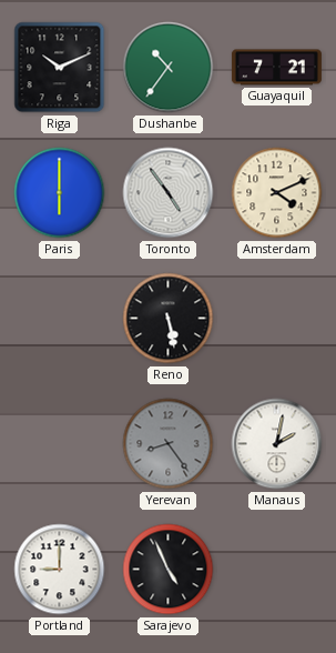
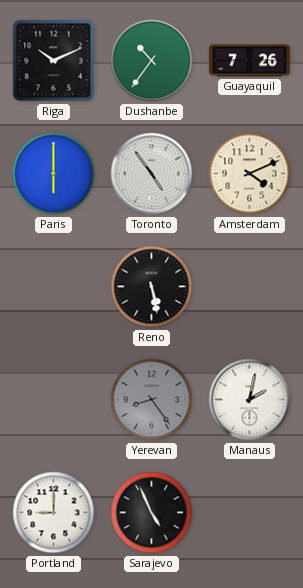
Guayaquil: 7:21 -> 7:26
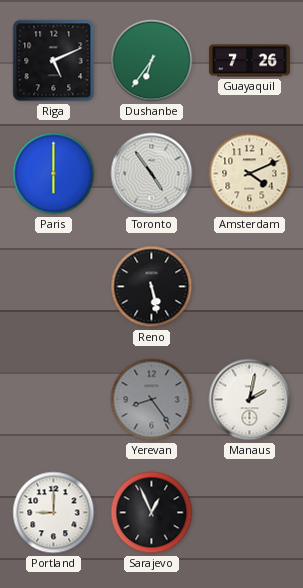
Riga: 10:11 -> 5:11
Dushanbe: 10:36 -> 6:36
Sarajevo: 4:56 -> 12:56
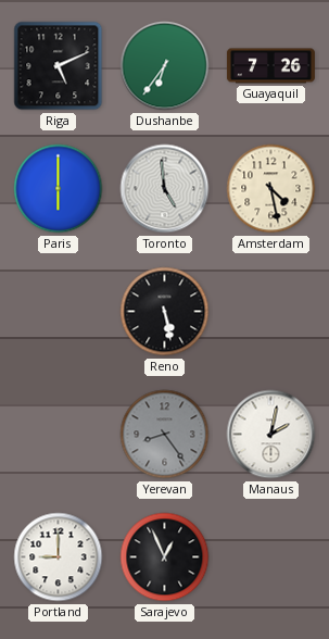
Toronto: 4:54 -> 4:59
Amsterdam: 4:11 -> 4:28
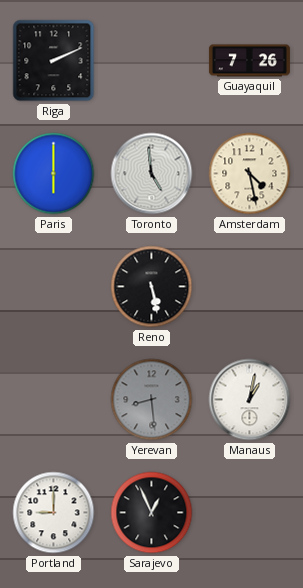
Riga: 5:11 -> 2:11
Dushanbe: 6:36 -> none
Yerevan: 8:24 -> 8:29
Manaus: 2:02 -> 1:02
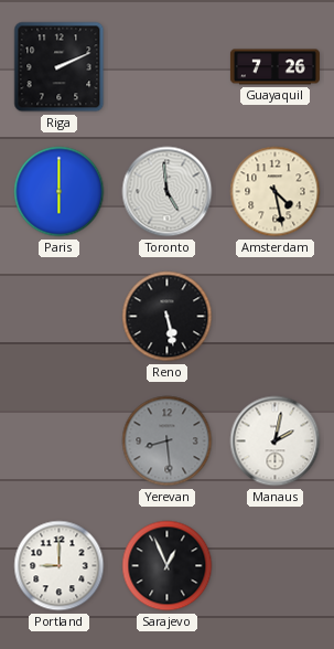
Manaus: 1:02 -> 2:02
